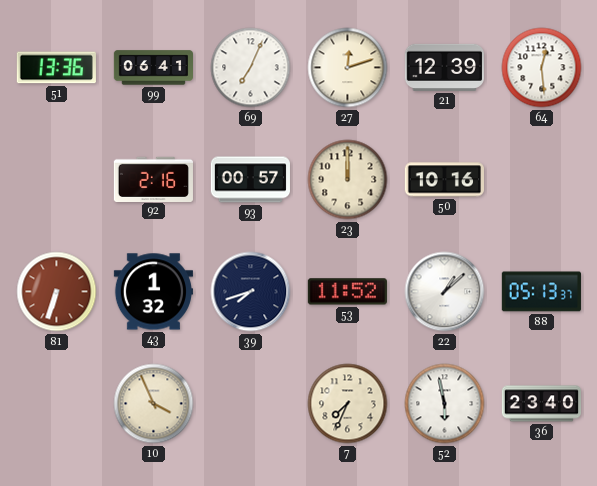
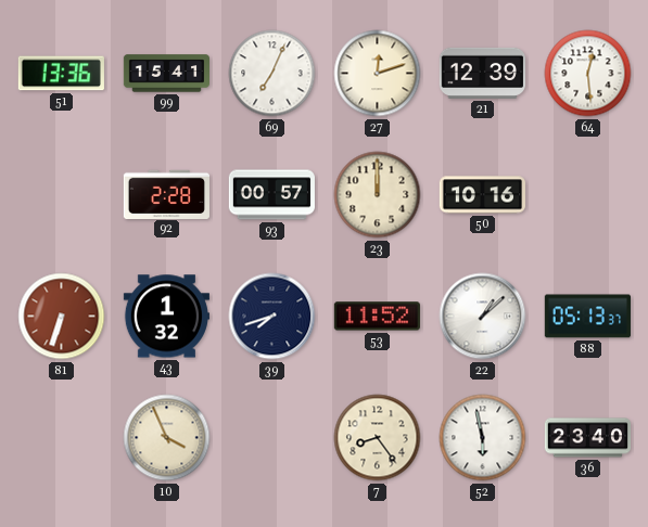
99: 06:41 -> 15:41
92: 2:16 -> 2:28
7: 7:34 -> 8:24
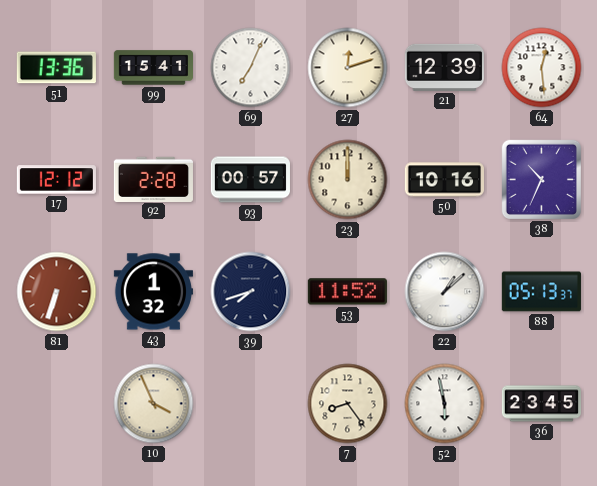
17: none -> 12:12
38: none -> 10:34
36: 23:40 -> 23:45
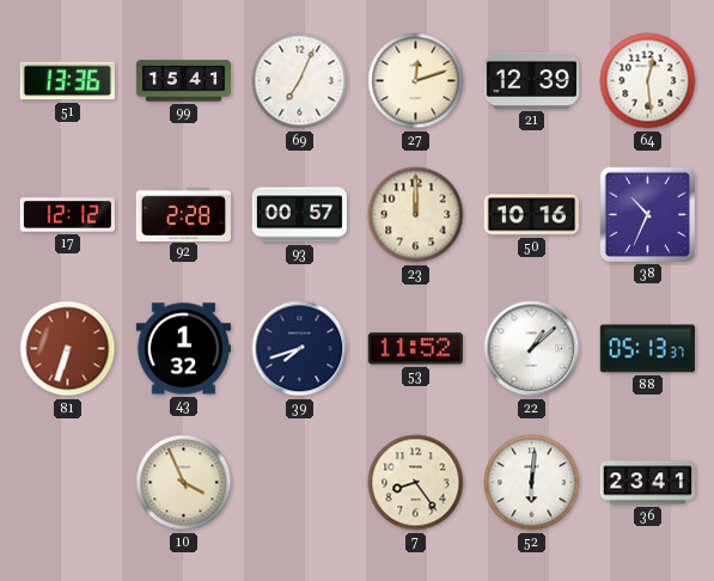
52: 5:58 -> 6:01
36: 23:45 -> 23:41
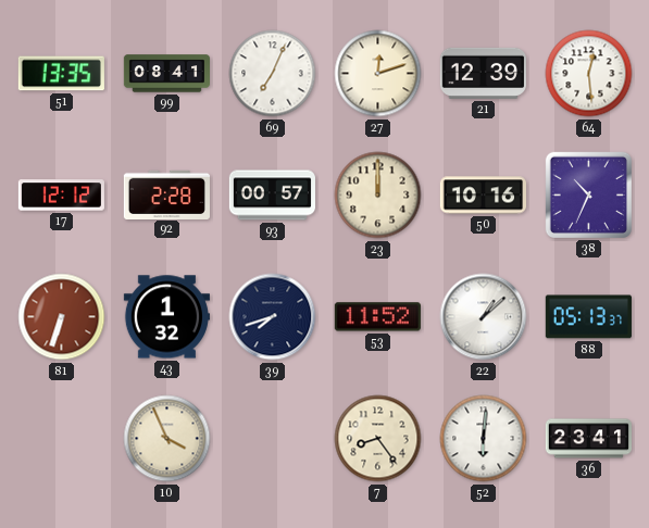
51: 13:36 -> 13:35
99: 15:41 -> 08:41
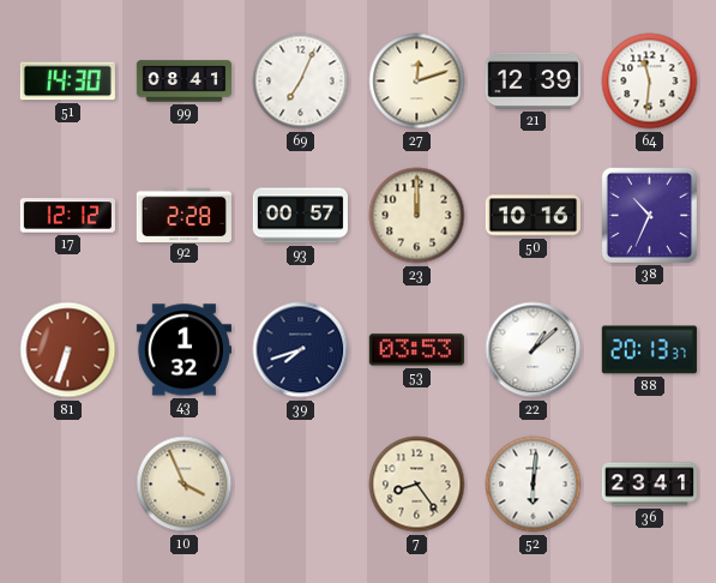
51: 13:35 -> 14:30
64: 12:29 -> 11:31
53: 11:52 -> 03:53
88: 05:13 -> 20:13
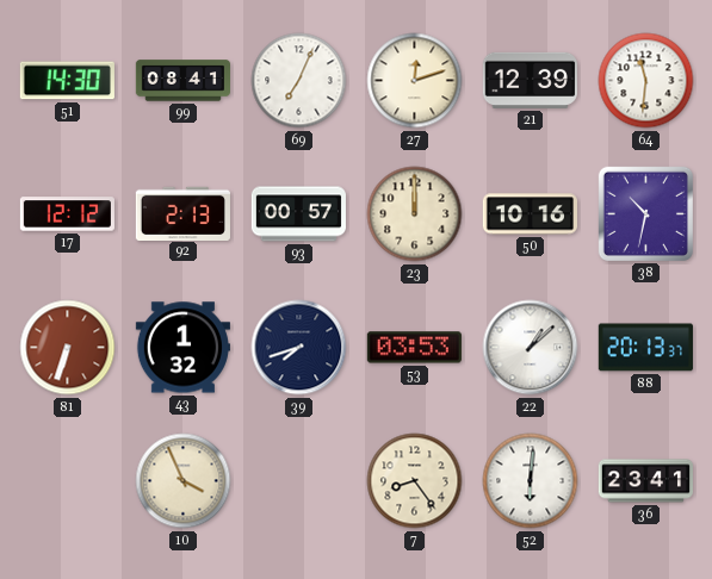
92: 2:28 -> 2:13
38: 10:34 -> 10:32
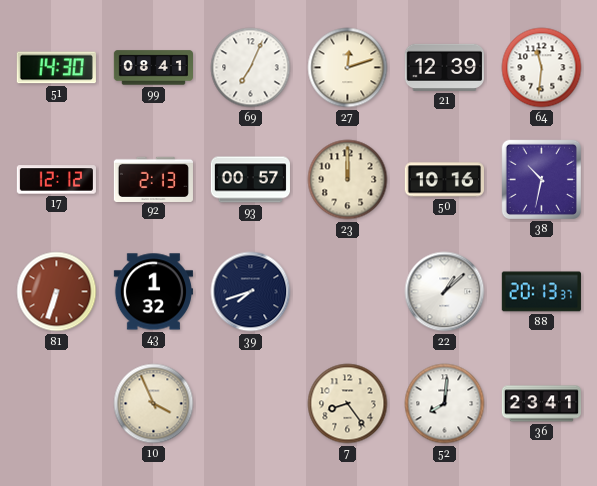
53: 03:53 -> none
52: 6:01 -> 8:01
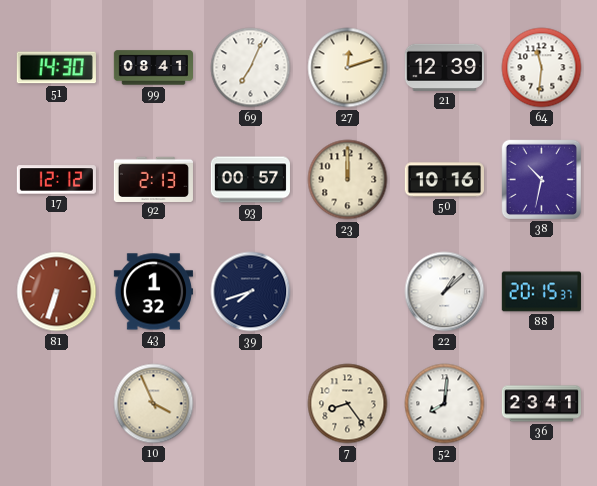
88: 20:13 -> 20:15
